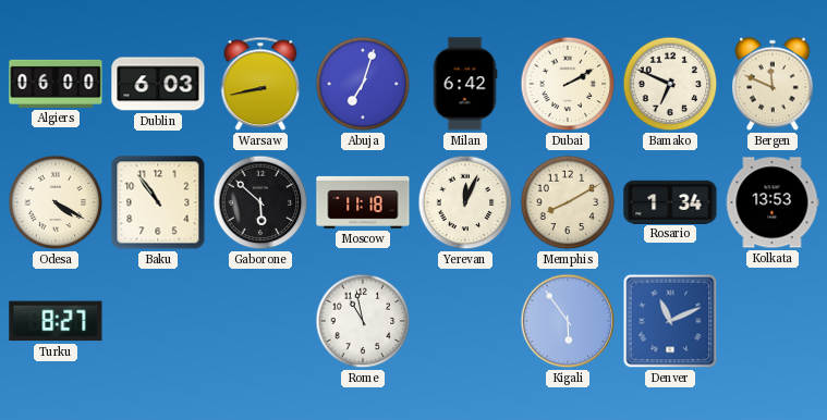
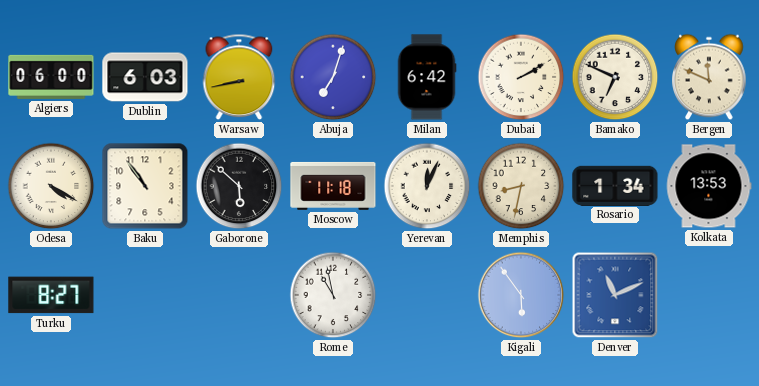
Memphis: 8:10 -> 8:32
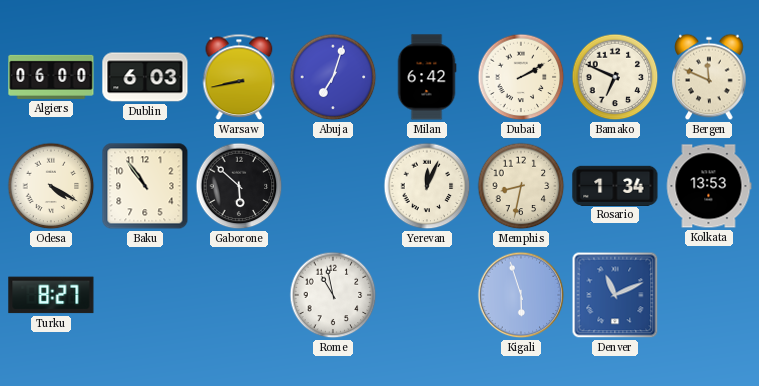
Moscow: 11:18 -> none
Kigali: 5:54 -> 5:57
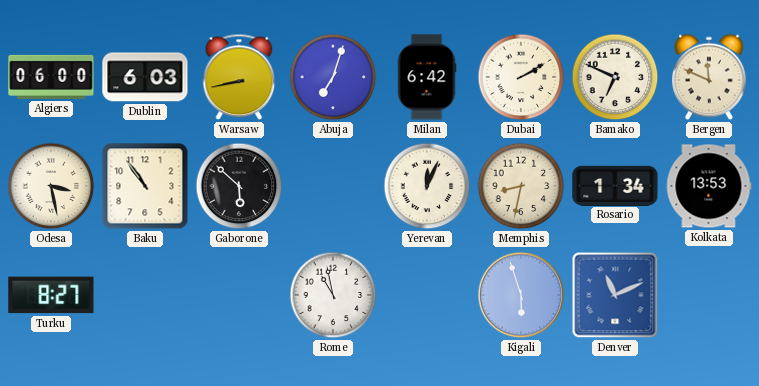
Odesa: 4:20 -> 3:28
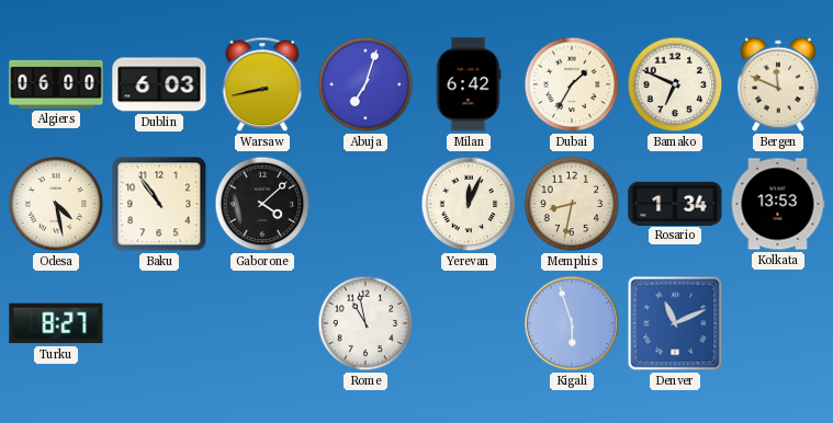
Dubai: 2:10 -> 1:35
Odesa: 3:28 -> 4:28
Gaborone: 5:52 -> 4:08
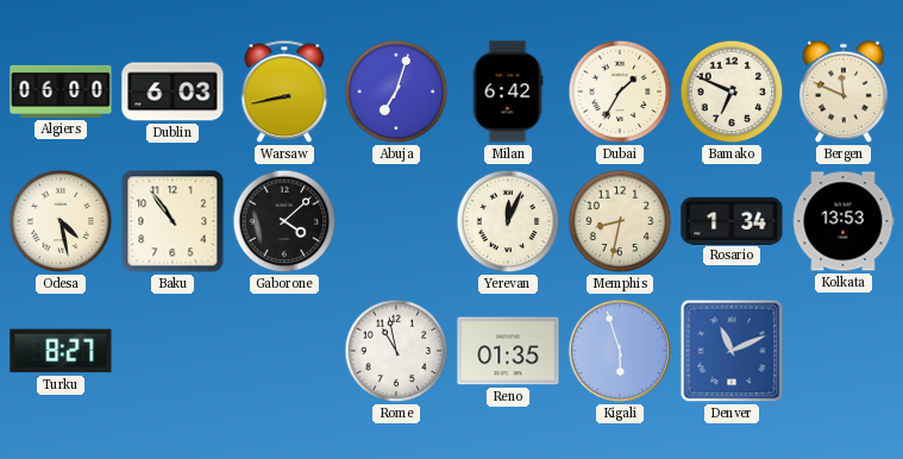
Reno: none -> 01:35
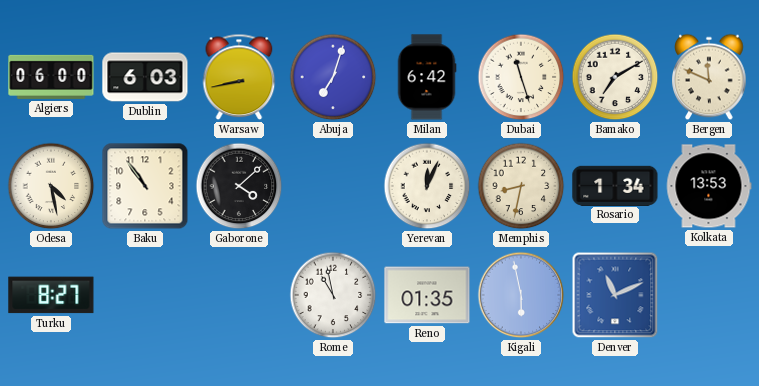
Dubai: 1:35 -> 11:27
Bamako: 6:49 -> 7:10
Kigali: 5:57 -> 5:58
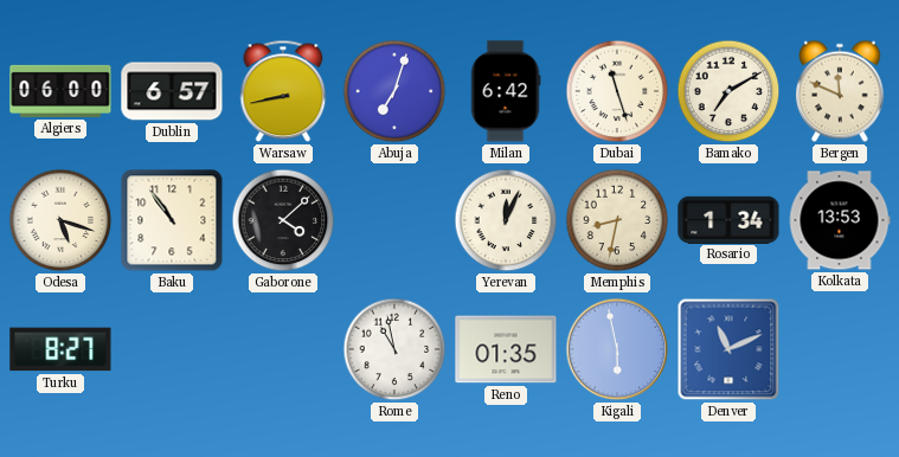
Dublin: 6:03 -> 6:57
Odesa: 4:28 -> 5:18
